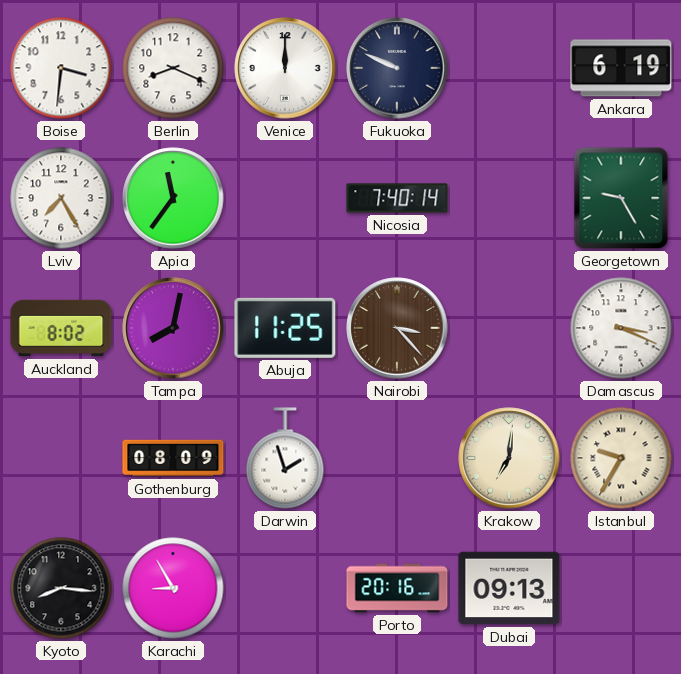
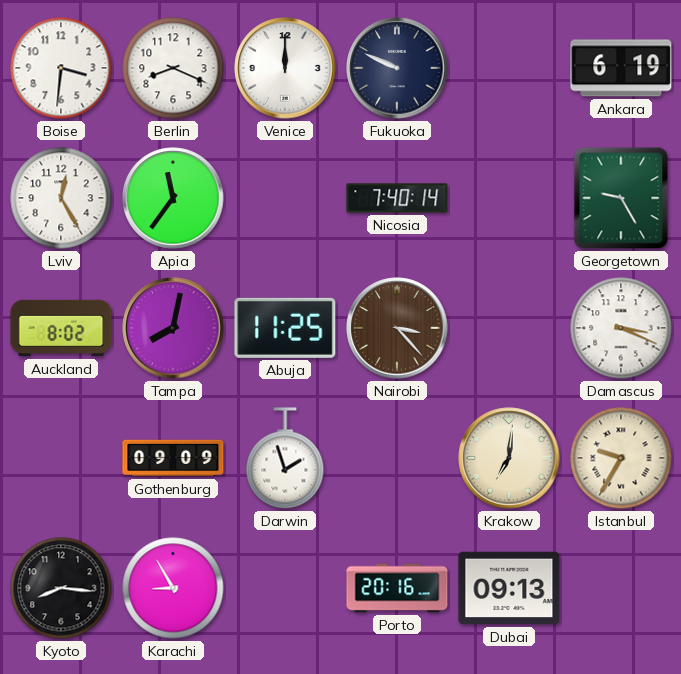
Lviv: 7:25 -> 12:25
Gothenburg: 08:09 -> 09:09
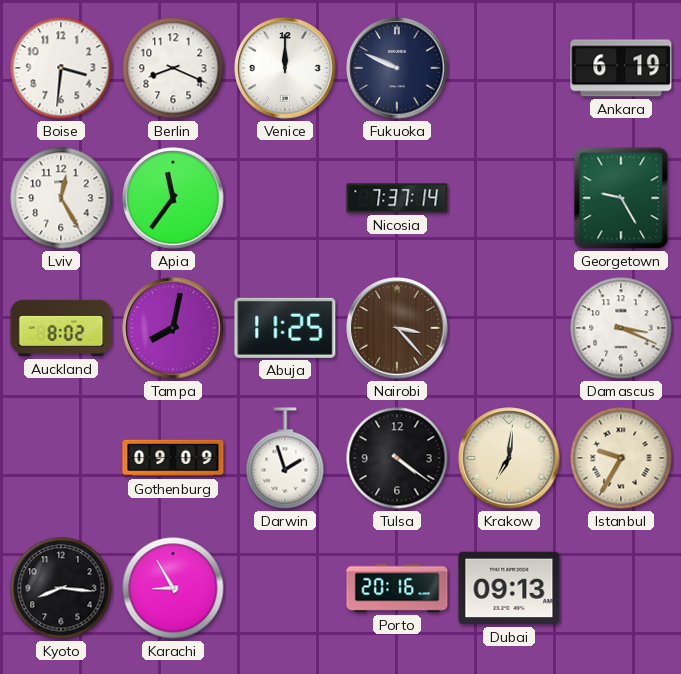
Nicosia: 7:40 -> 7:37
Tulsa: none -> 4:21
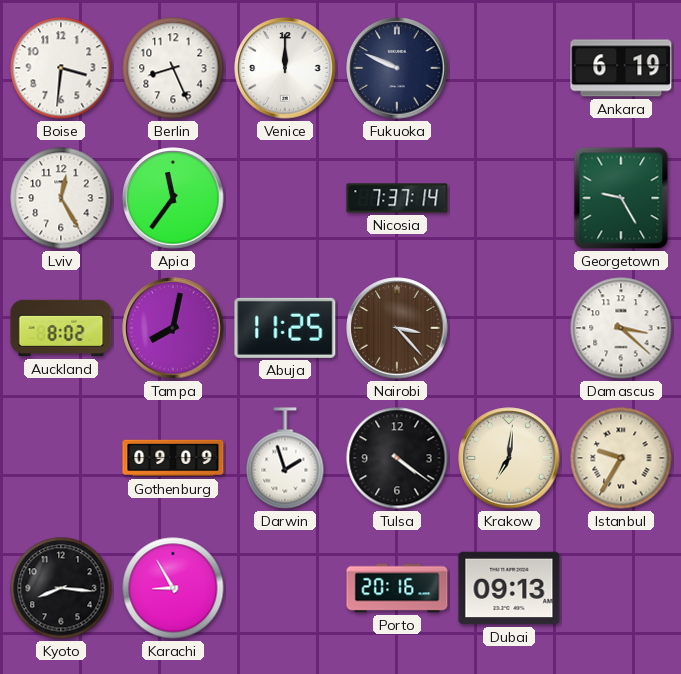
Berlin: 8:19 -> 8:26
Damascus: 3:19 -> 3:22
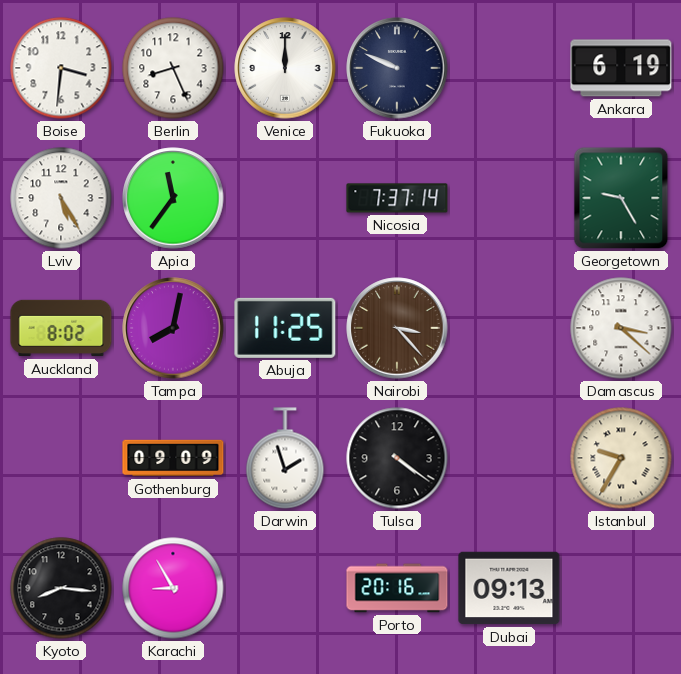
Lviv: 12:25 -> 5:25
Krakow: 7:01 -> none
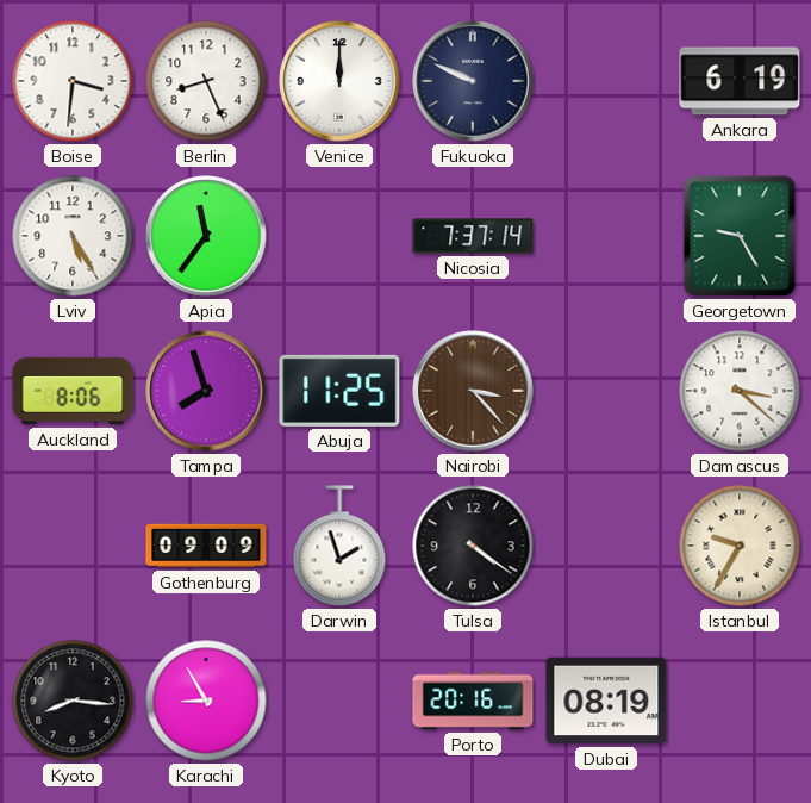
Auckland: 8:02 -> 8:06
Tampa: 8:02 -> 7:57
Dubai: 09:13 -> 08:19
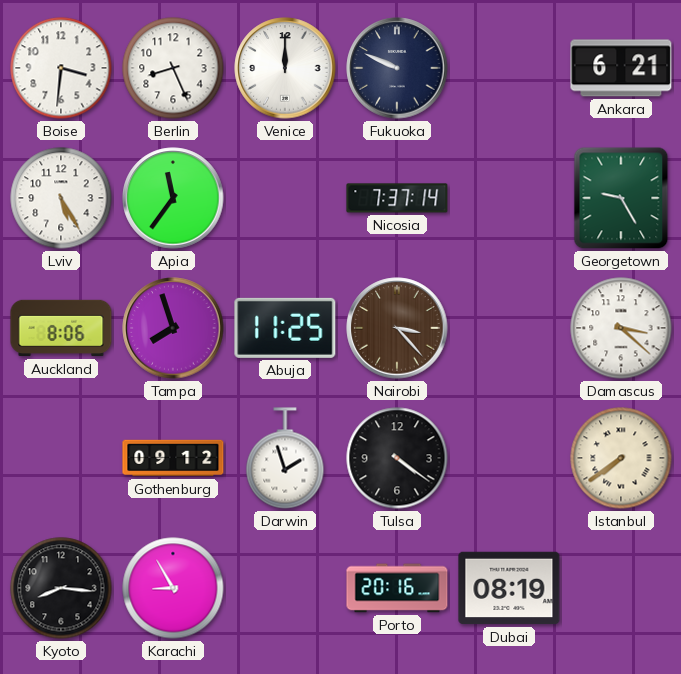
Ankara: 6:19 -> 6:21
Gothenburg: 09:09 -> 09:12
Istanbul: 9:35 -> 7:39
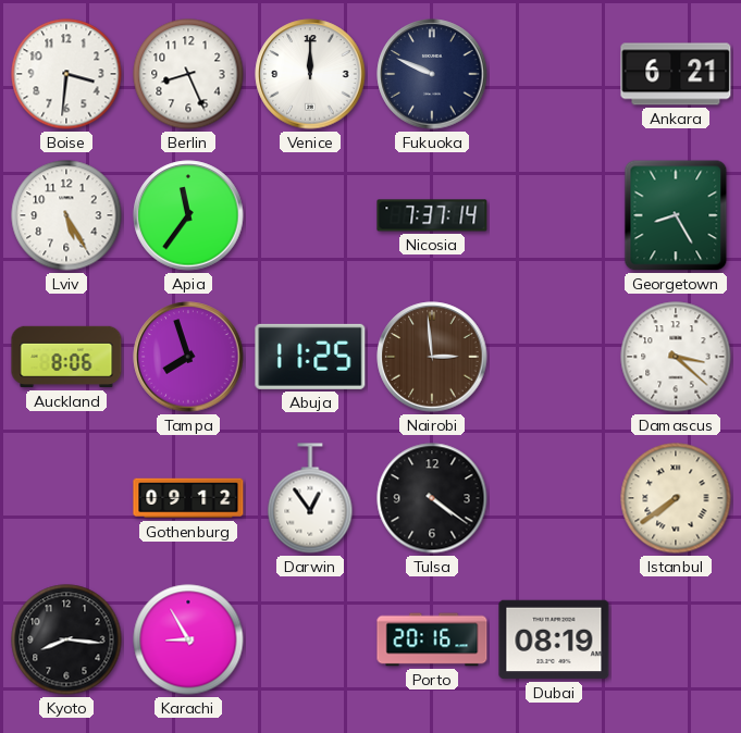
Georgetown: 9:25 -> 8:25
Nairobi: 3:23 -> 2:59
Darwin: 1:57 -> 12:54
